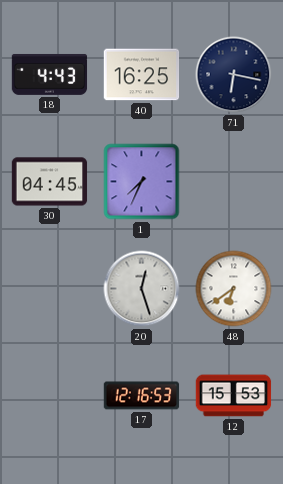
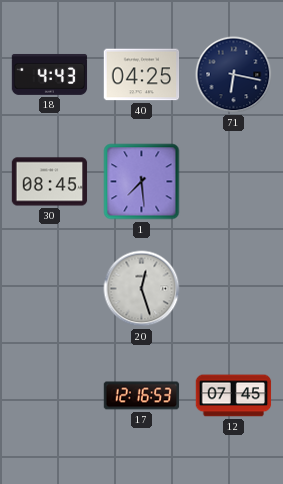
40: 16:25 -> 04:25
30: 04:45 -> 08:45
1: 7:34 -> 7:29
48: 6:39 -> none
12: 15:53 -> 07:45
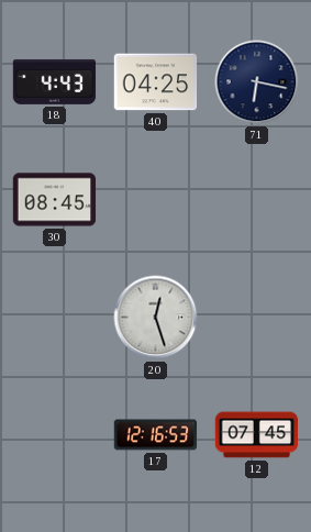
1: 7:29 -> none
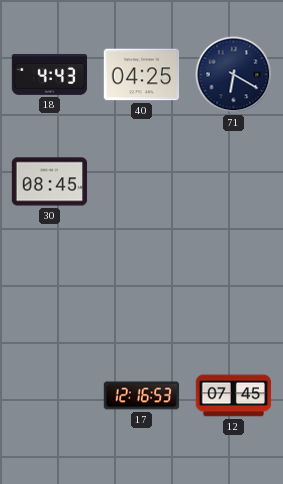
71: 6:17 -> 6:20
20: 12:27 -> none
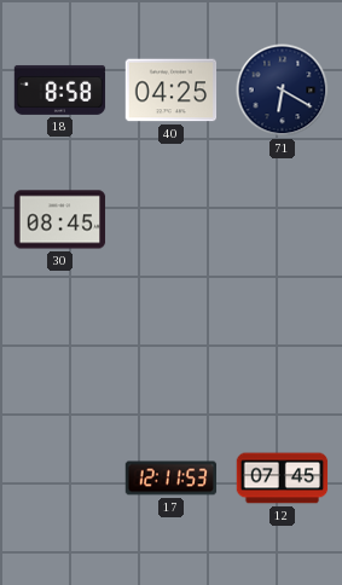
18: 4:43 -> 8:58
17: 12:16 -> 12:11
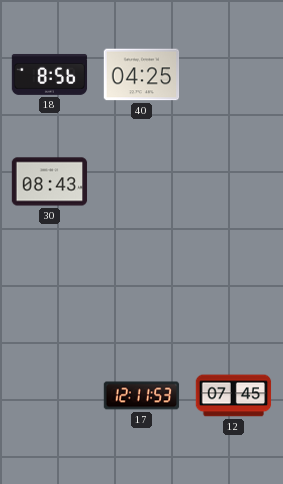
18: 8:58 -> 8:56
71: 6:20 -> none
30: 08:45 -> 08:43
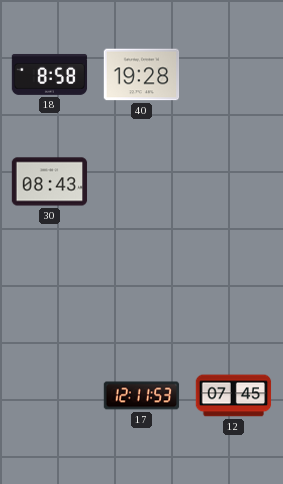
18: 8:56 -> 8:58
40: 04:25 -> 19:28
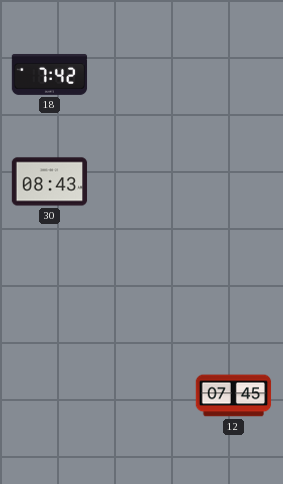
18: 8:58 -> 7:42
40: 19:28 -> none
17: 12:11 -> none
